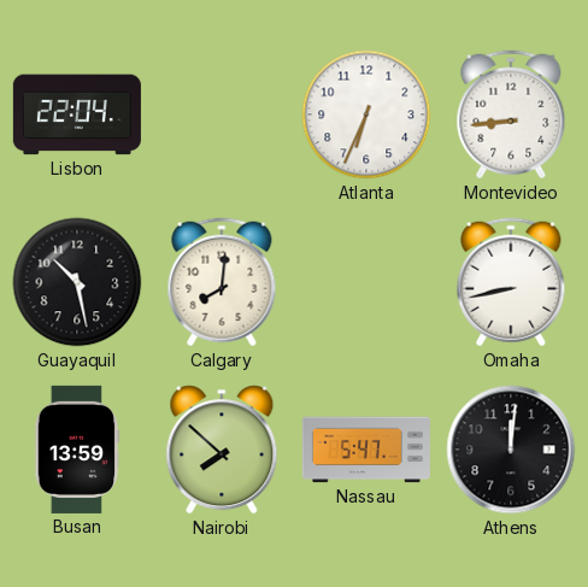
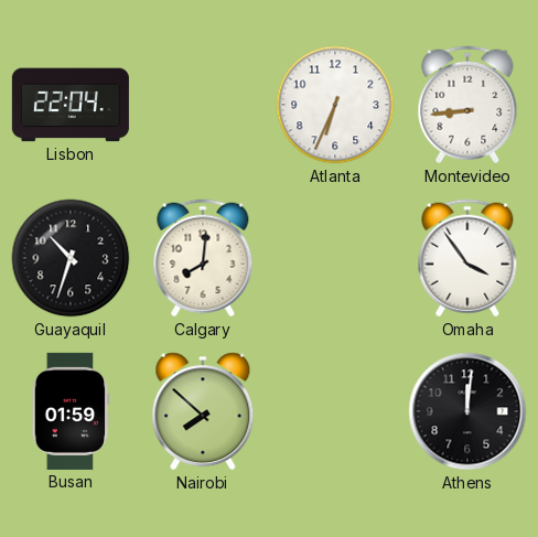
Guayaquil: 10:28 -> 10:33
Omaha: 8:43 -> 3:54
Busan: 13:59 -> 01:59
Nassau: 5:47 -> none
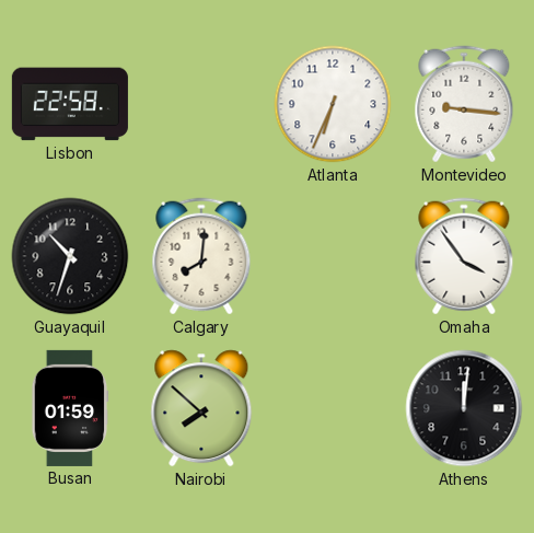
Lisbon: 22:04 -> 22:58
Montevideo: 8:44 -> 9:16
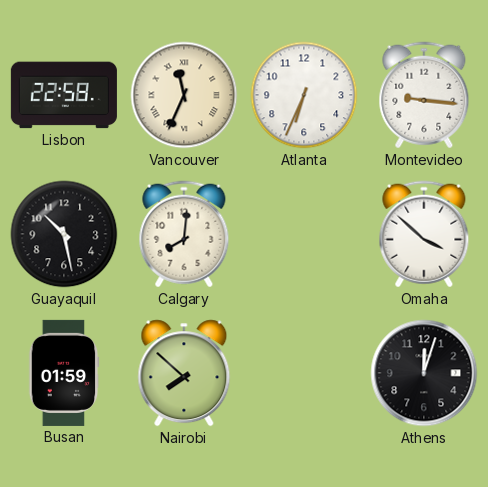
Vancouver: none -> 11:34
Guayaquil: 10:33 -> 10:28
Omaha: 3:54 -> 3:52
Athens: 12:01 -> 12:03
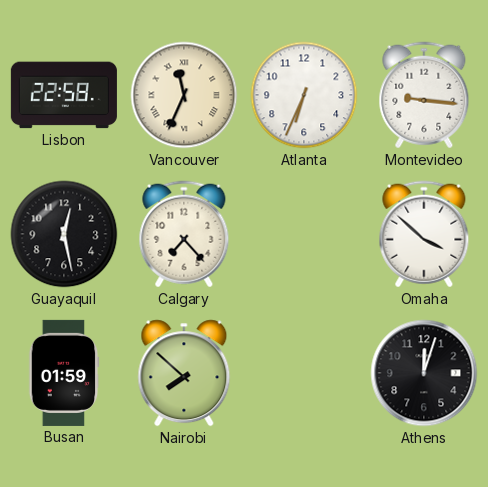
Guayaquil: 10:28 -> 12:28
Calgary: 8:01 -> 7:23
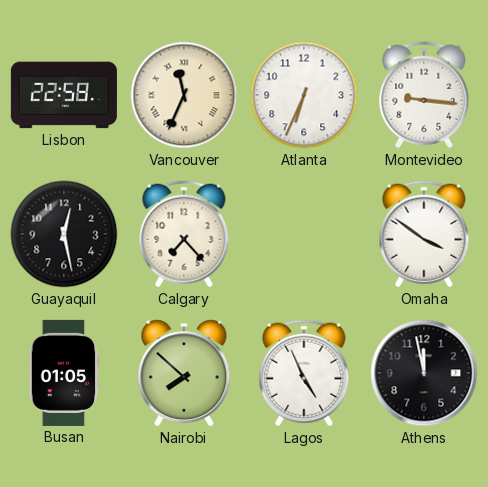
Omaha: 3:52 -> 3:51
Busan: 01:59 -> 01:05
Lagos: none -> 4:56
Athens: 12:03 -> 11:58
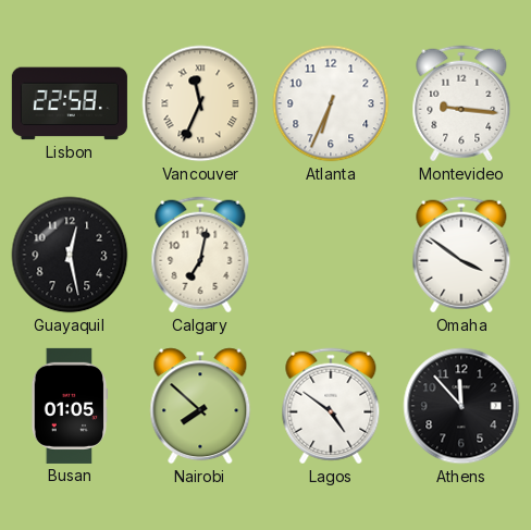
Calgary: 7:23 -> 7:02
Lagos: 4:56 -> 4:51
Athens: 11:58 -> 11:53
